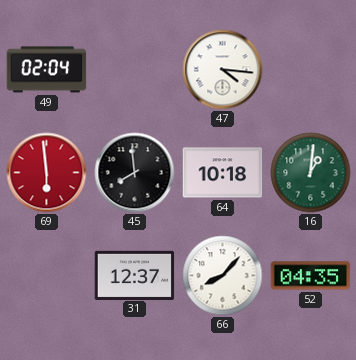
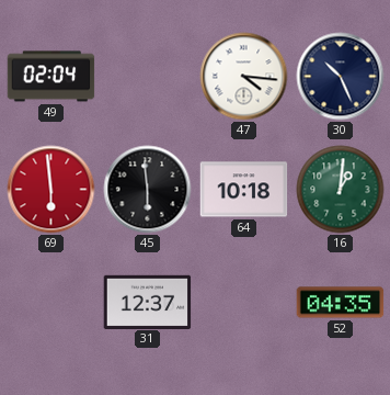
30: none -> 10:26
45: 7:59 -> 5:59
66: 8:07 -> none
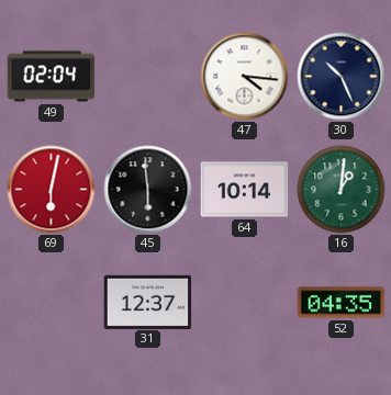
69: 5:59 -> 6:02
64: 10:18 -> 10:14
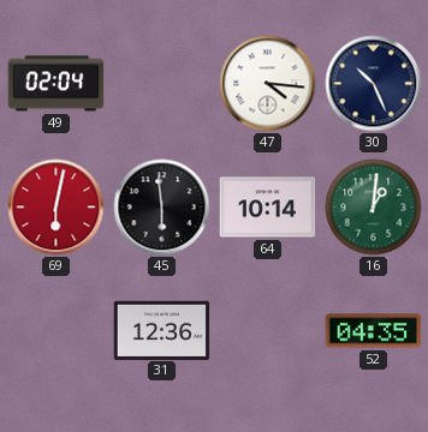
31: 12:37 -> 12:36
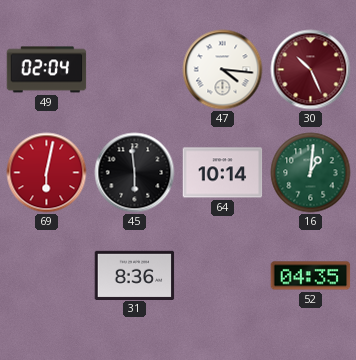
30 dial: navy -> burgundy
31: 12:36 -> 8:36
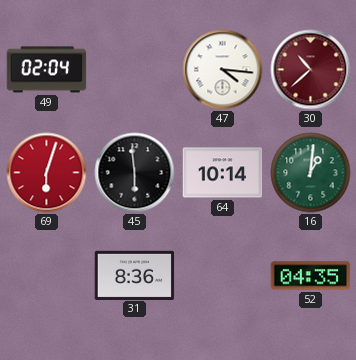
30: 10:26 -> 10:38
69: 6:02 -> 6:03
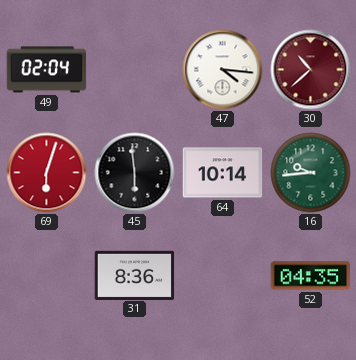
16: 1:01 -> 9:44
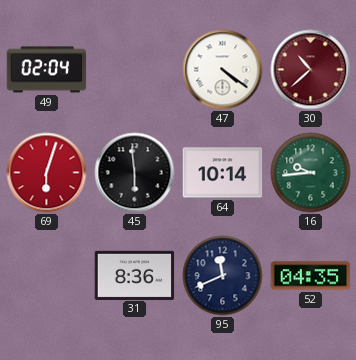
47: 4:16 -> 4:21
95: none -> 11:41
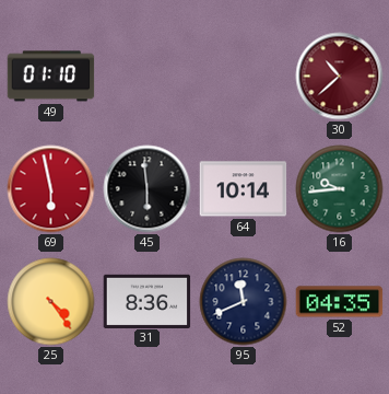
49: 02:04 -> 01:10
47: 4:21 -> none
69: 6:03 -> 5:58
25: none -> 4:24
